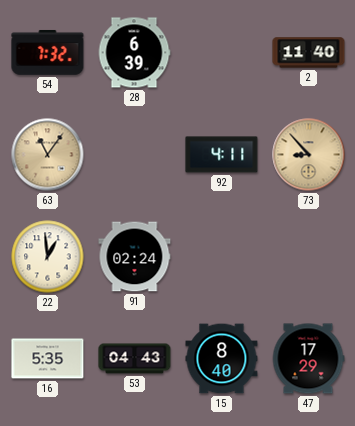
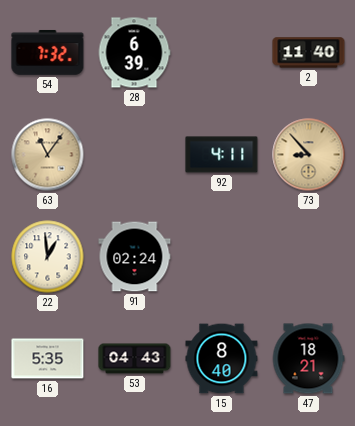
47: 17:29 -> 18:21
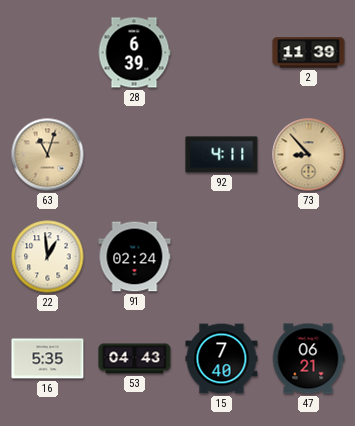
54: 7:32 -> none
2: 11:40 -> 11:39
63: 11:06 -> 11:03
15: 8:40 -> 7:40
47: 18:21 -> 06:21
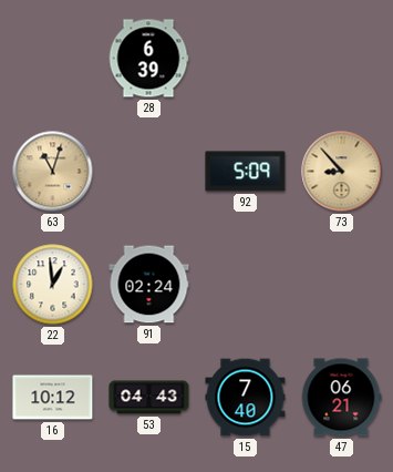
2: 11:39 -> none
92: 4:11 -> 5:09
16: 5:35 -> 10:12
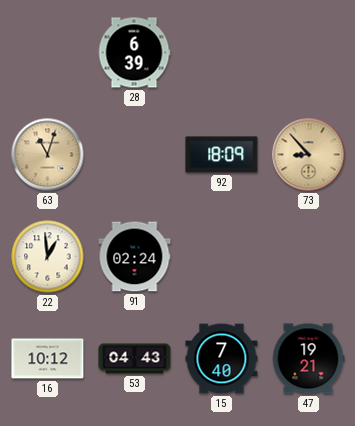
92: 5:09 -> 18:09
47: 06:21 -> 19:21
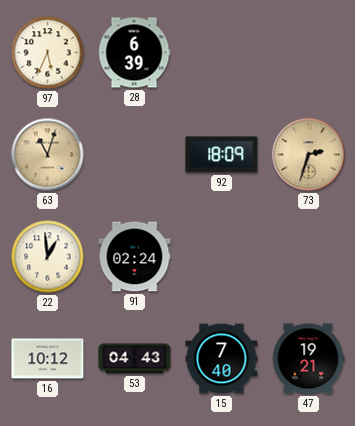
97: none -> 5:34
73: 8:53 -> 2:33
